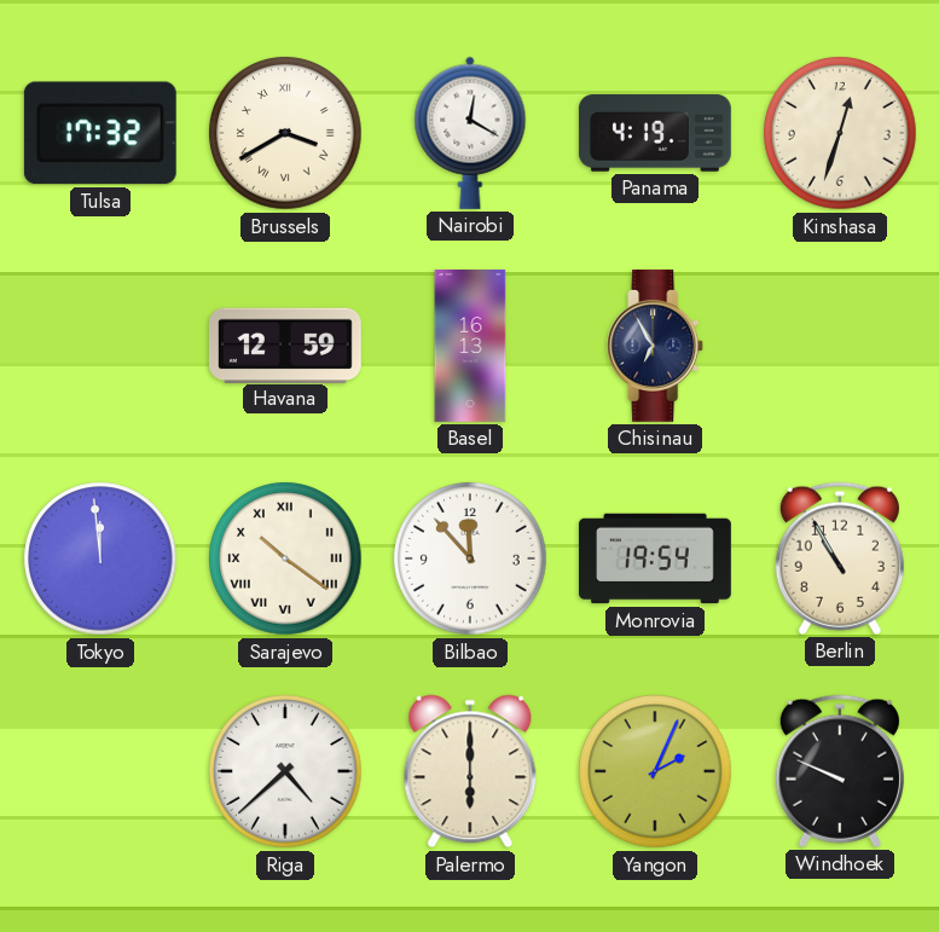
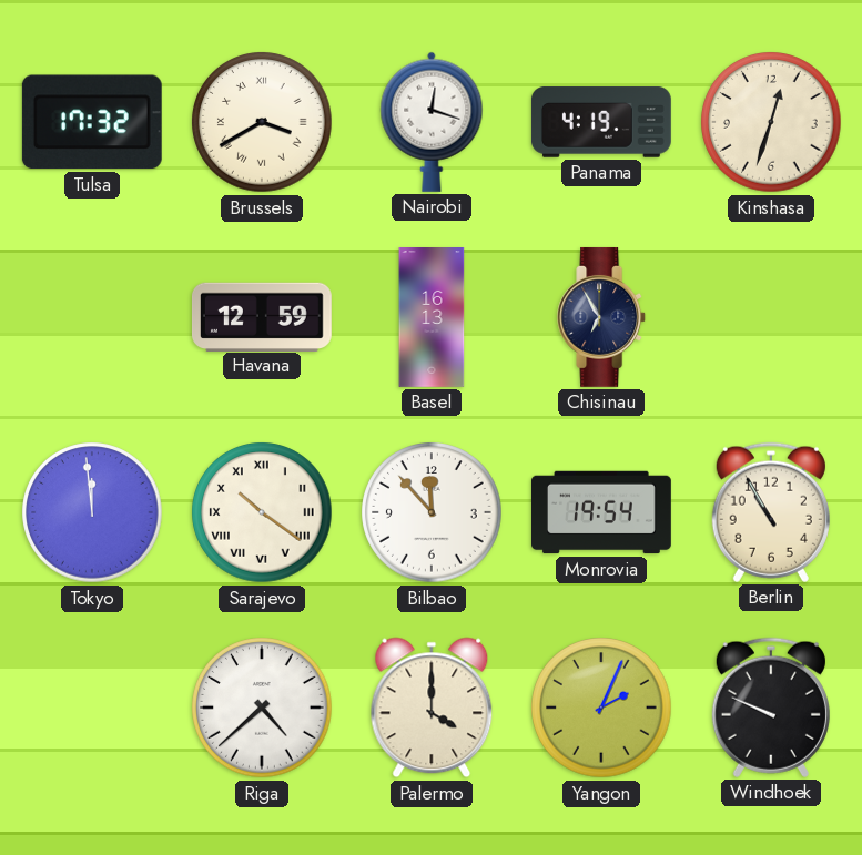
Nairobi: 12:20 -> 12:18
Palermo: 6:00 -> 4:00
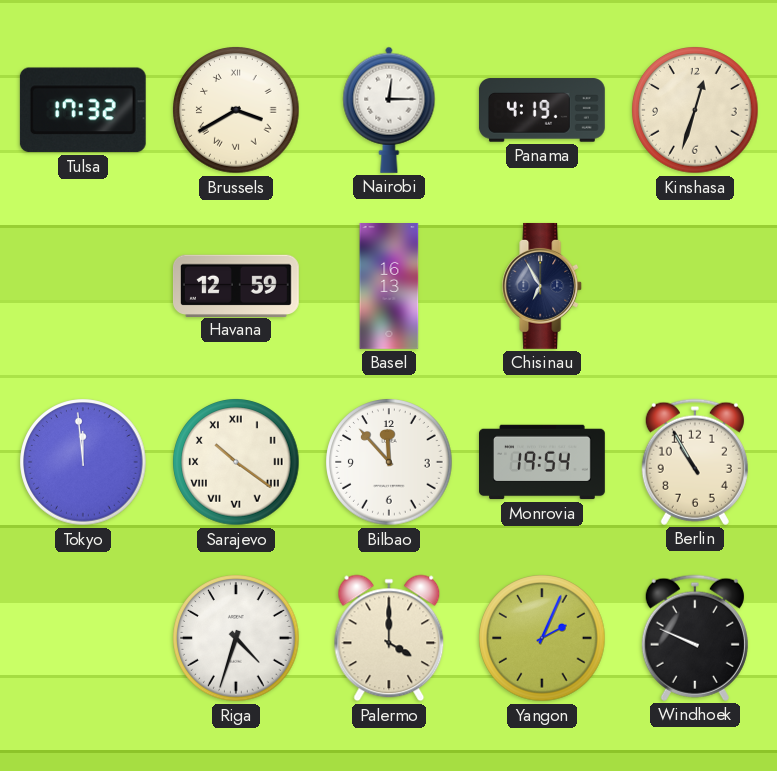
Nairobi: 12:18 -> 12:15
Riga: 4:38 -> 4:33
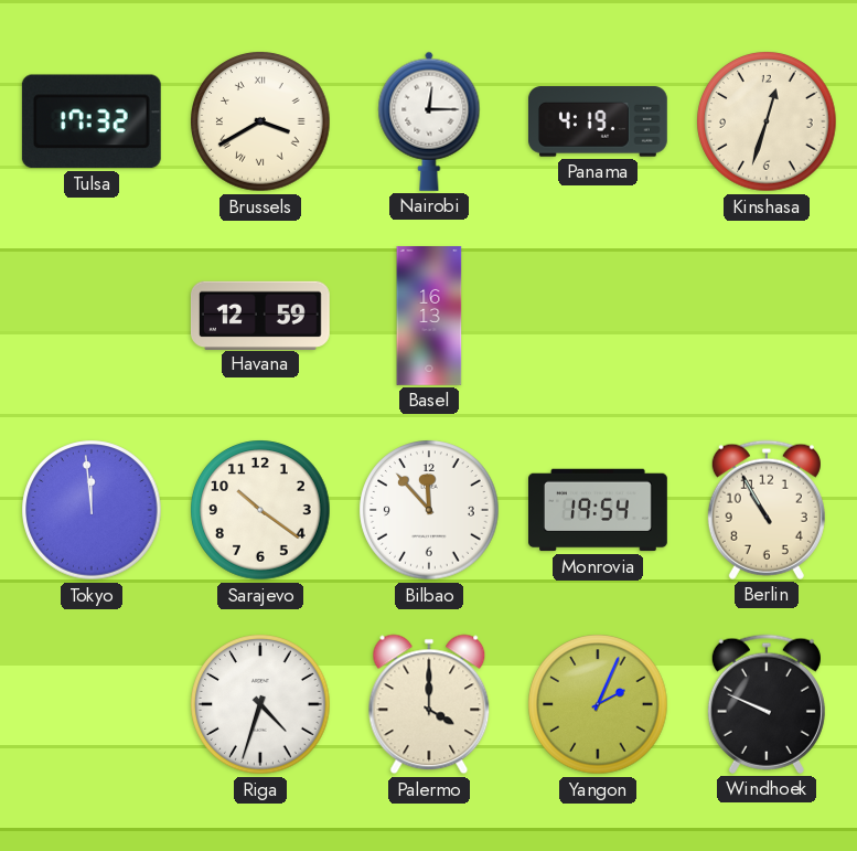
Chisinau: 6:55 -> none
Sarajevo numerals: Roman -> Arabic
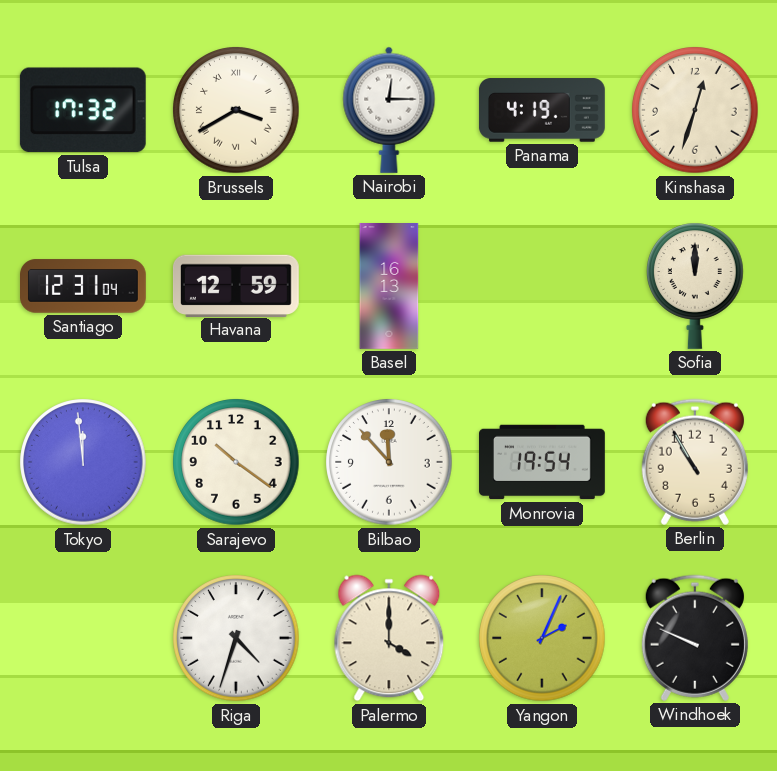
Santiago: none -> 12:31
Sofia: none -> 12:00
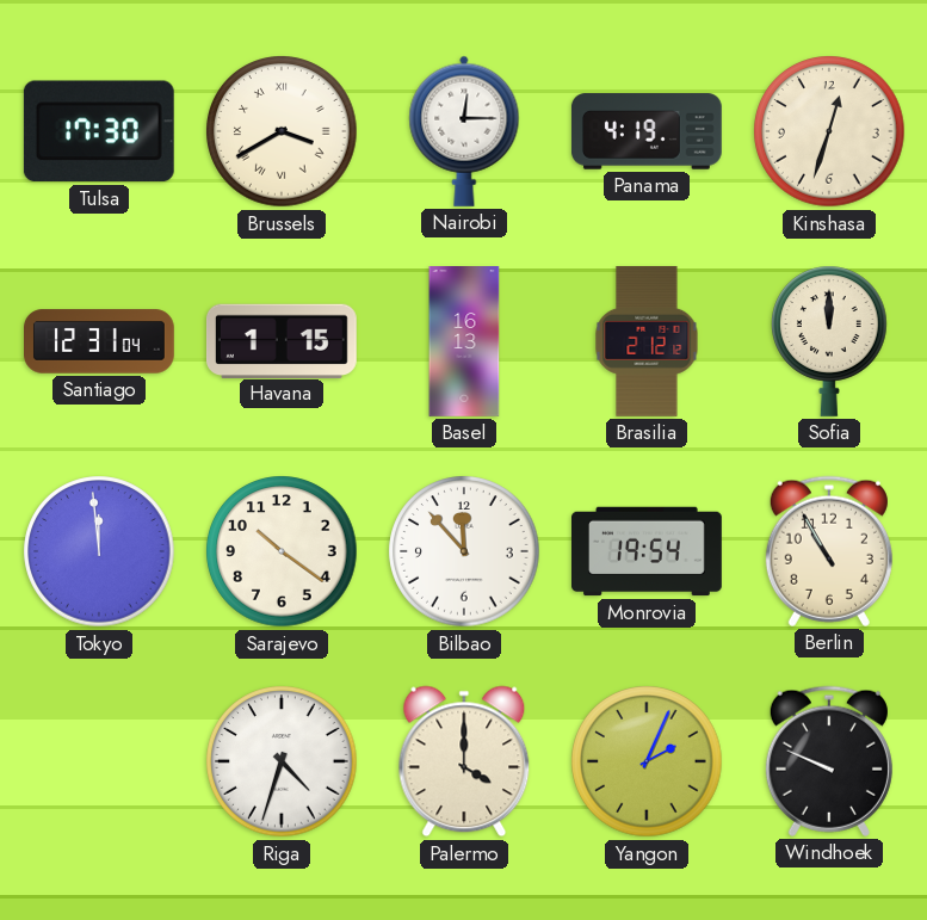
Tulsa: 17:32 -> 17:30
Havana: 12:59 -> 1:15
Brasilia: none -> 2:12
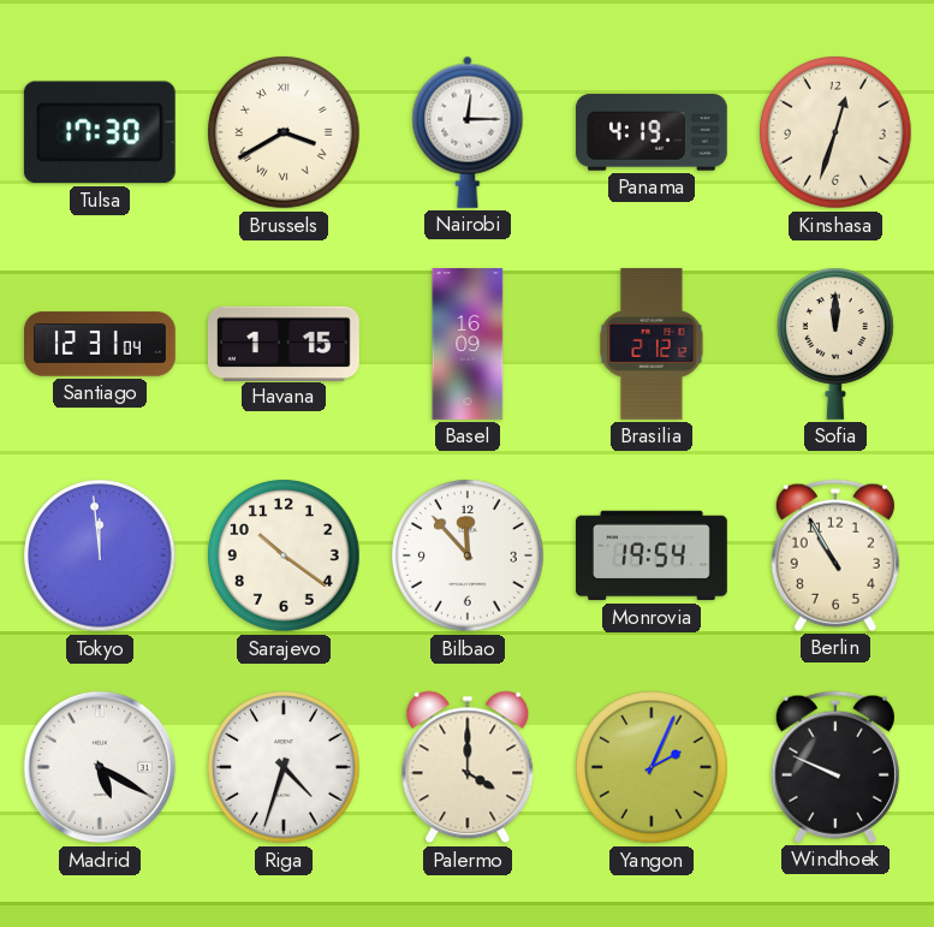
Basel: 16:13 -> 16:09
Madrid: none -> 5:20
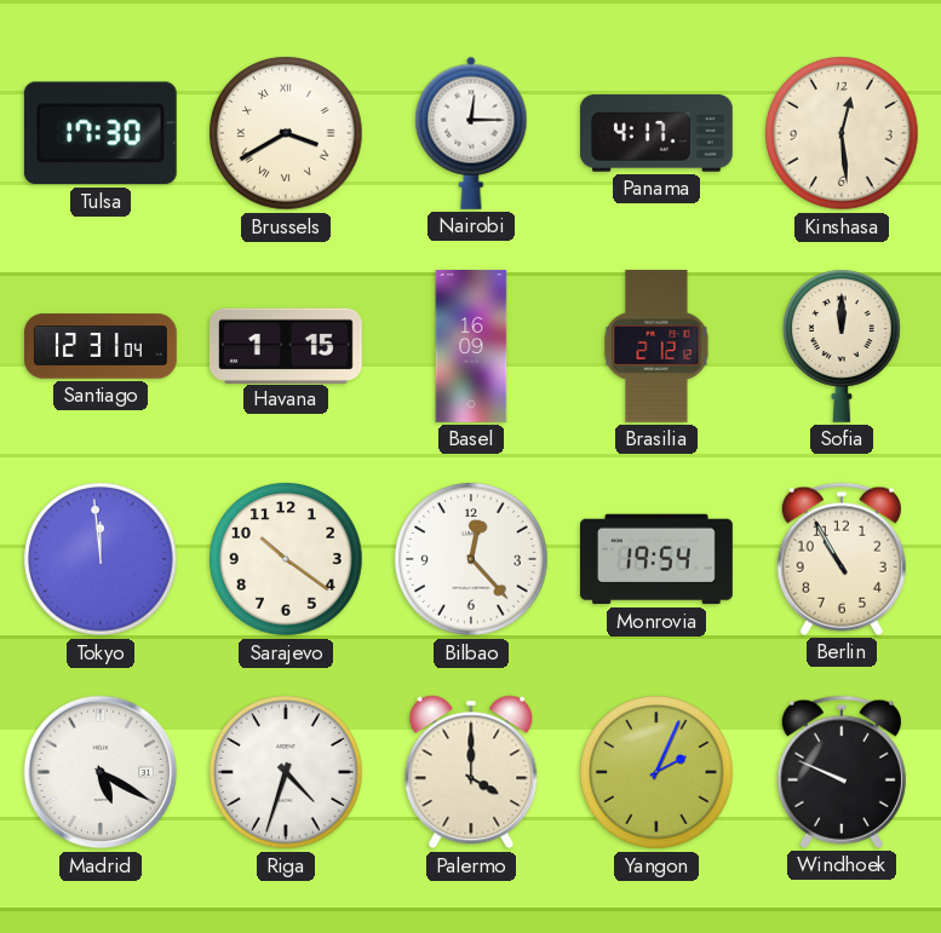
Panama: 4:19 -> 4:17
Kinshasa: 12:33 -> 12:29
Bilbao: 11:53 -> 12:23
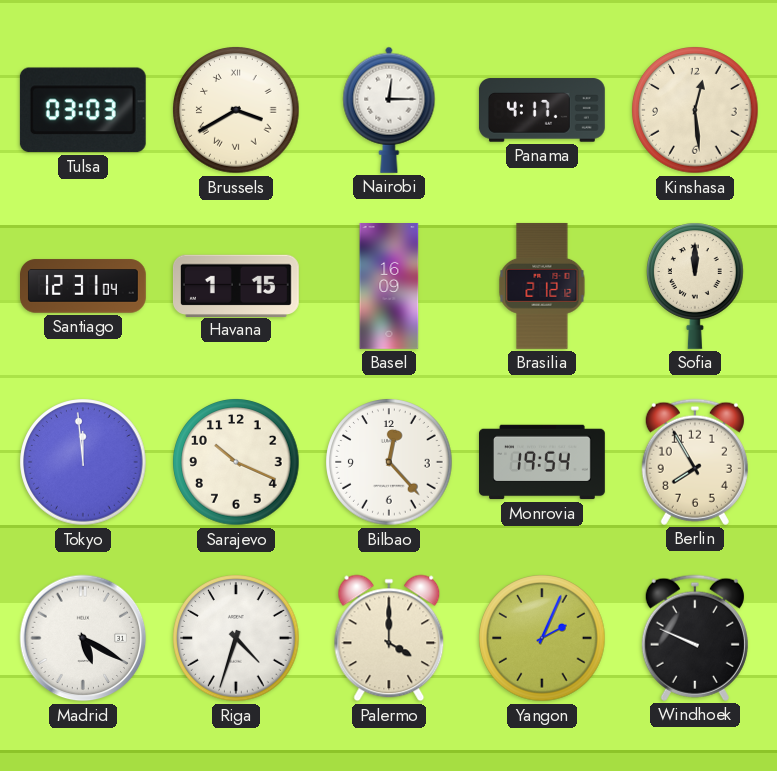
Tulsa: 17:30 -> 03:03
Sarajevo: 10:21 -> 10:19
Berlin: 10:55 -> 7:55
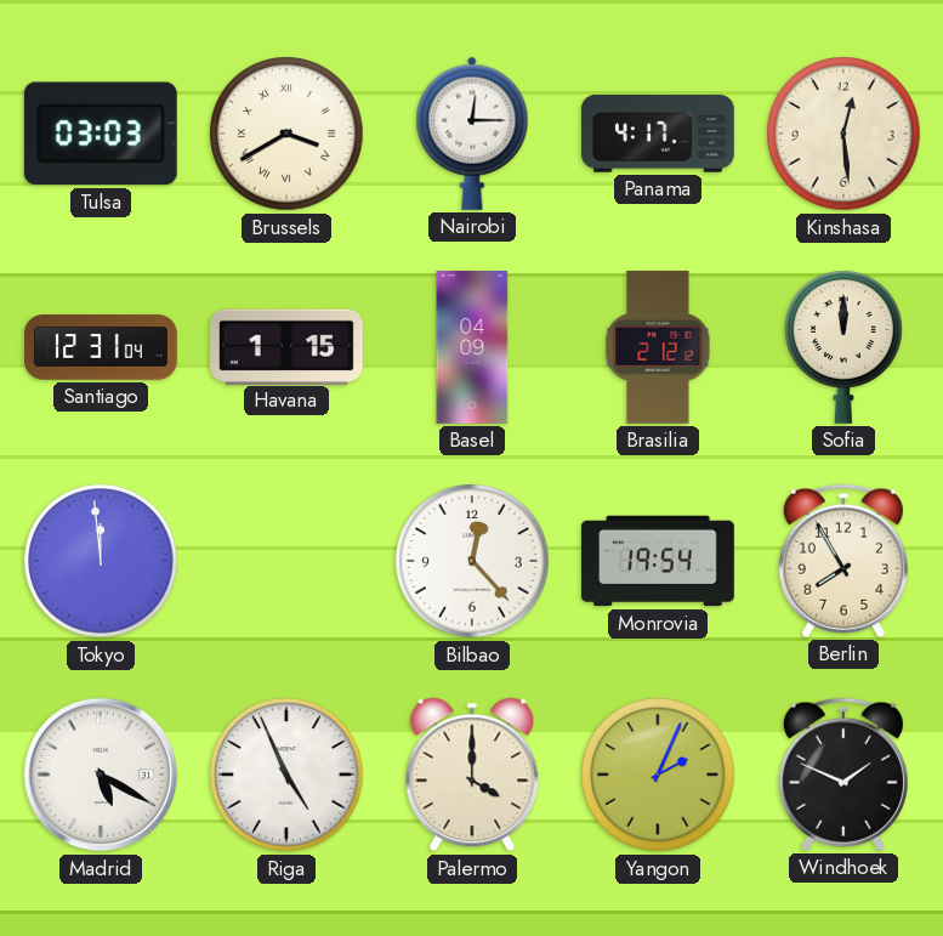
Basel: 16:09 -> 04:09
Sarajevo: 10:19 -> none
Riga: 4:33 -> 4:56
Windhoek: 9:49 -> 1:49
